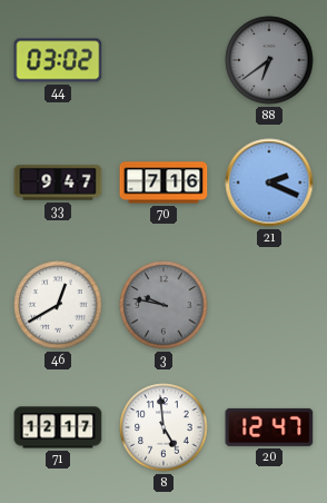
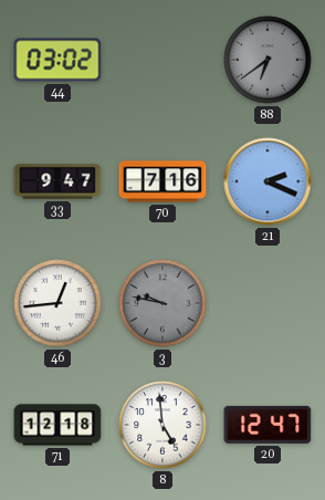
46: 12:40 -> 12:44
71: 12:17 -> 12:18
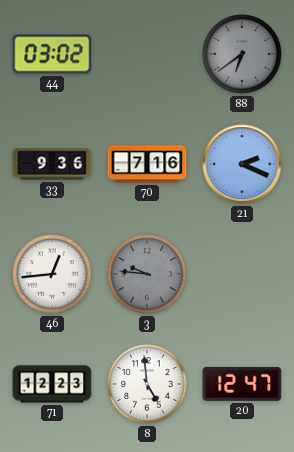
33: 9:47 -> 9:36
3: 9:47 -> 9:46
71: 12:18 -> 12:23
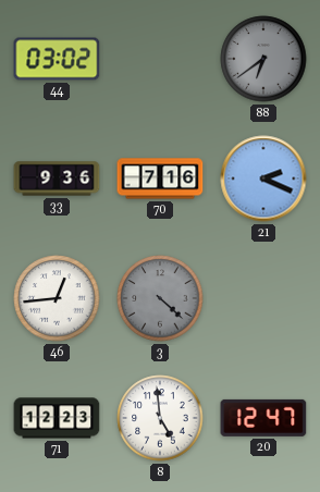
3: 9:46 -> 4:22
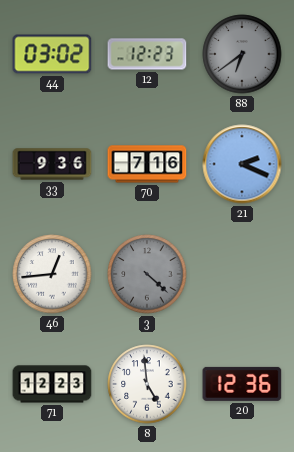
12: none -> 12:23
20: 12:47 -> 12:36
